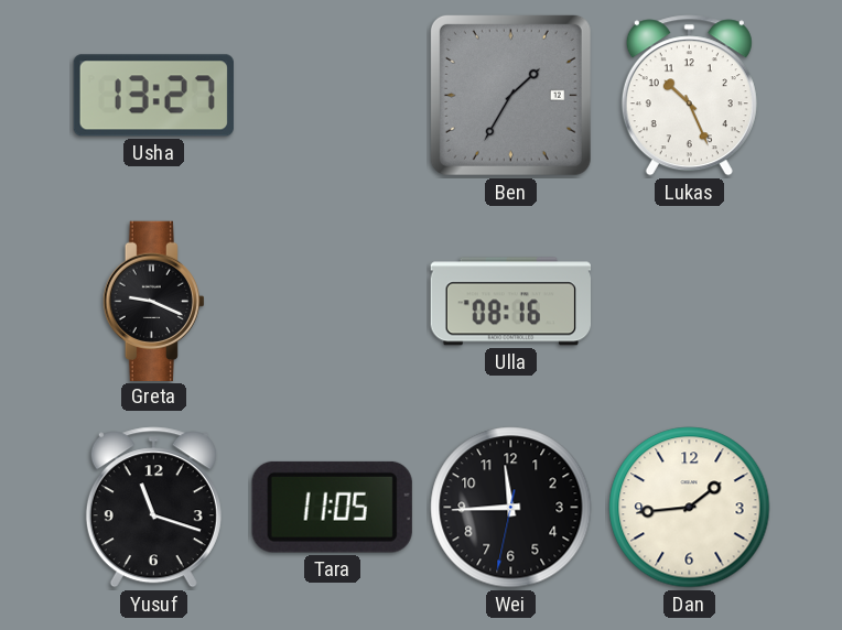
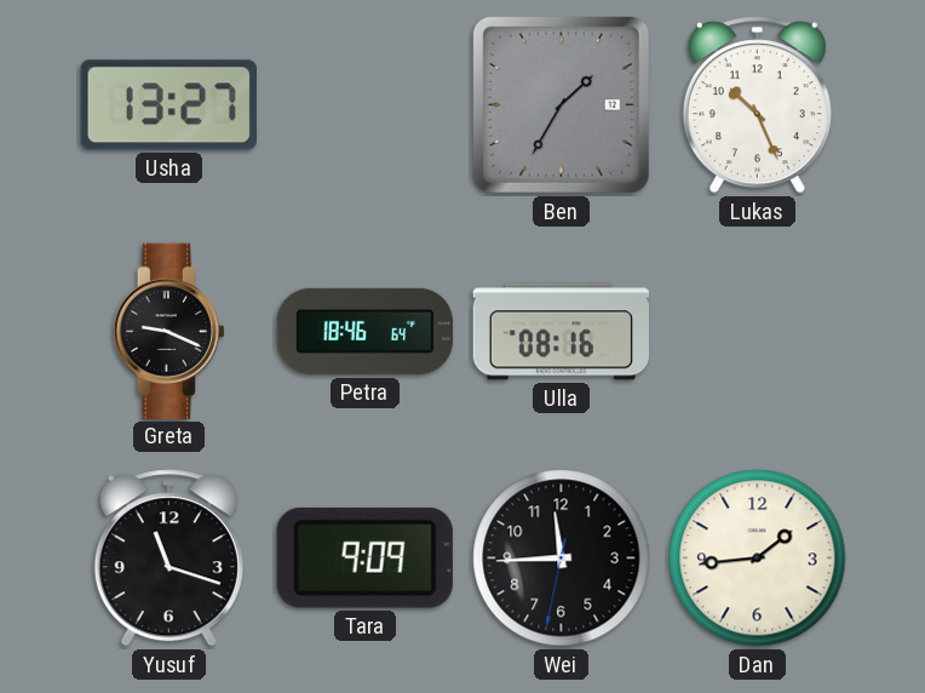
Petra: none -> 18:46
Tara: 11:05 -> 9:09
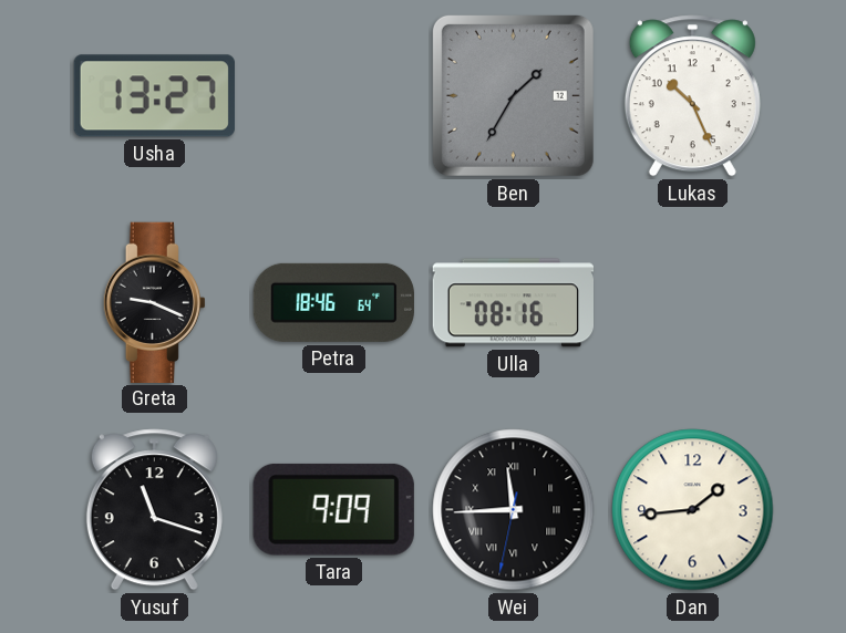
Wei numerals: Arabic -> Roman
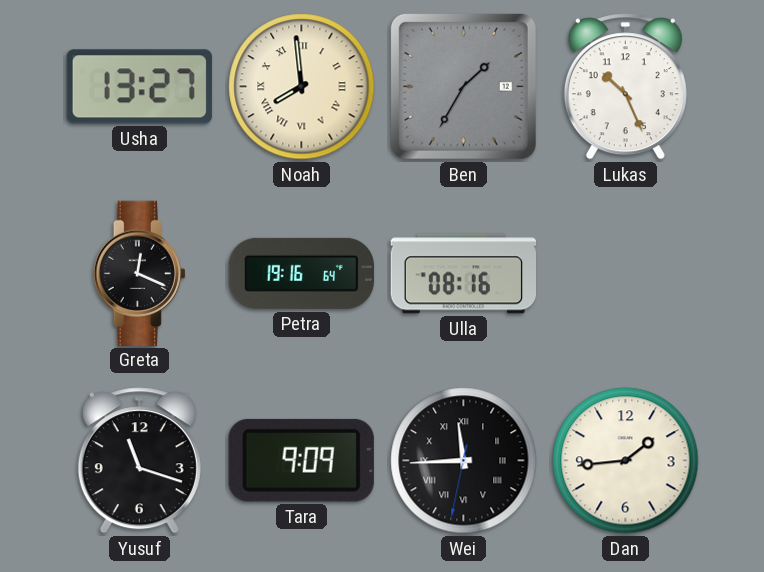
Noah: none -> 7:59
Greta: 9:19 -> 12:19
Petra: 18:46 -> 19:16
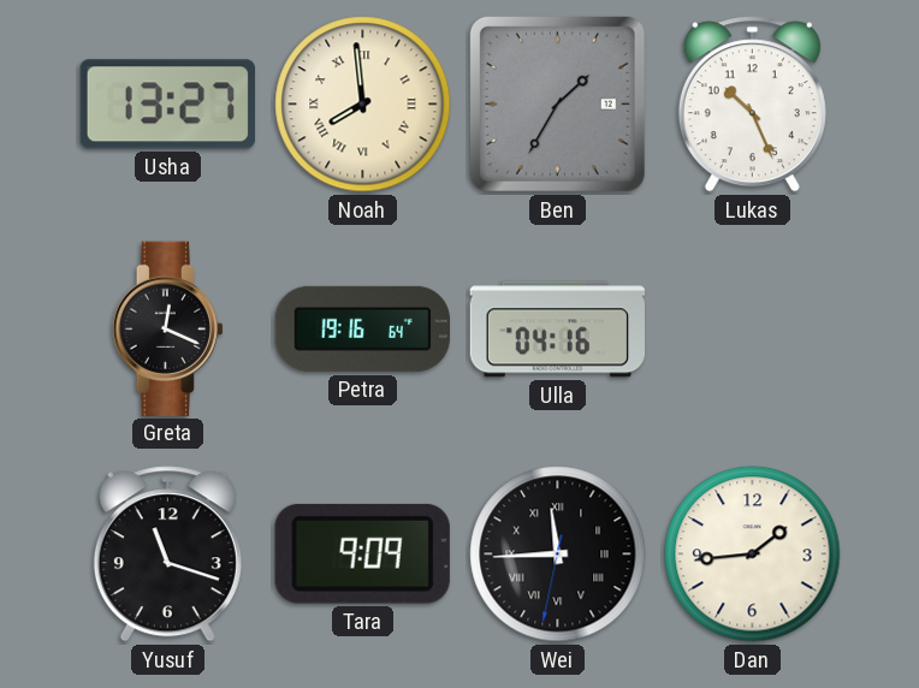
Ulla: 08:16 -> 04:16
